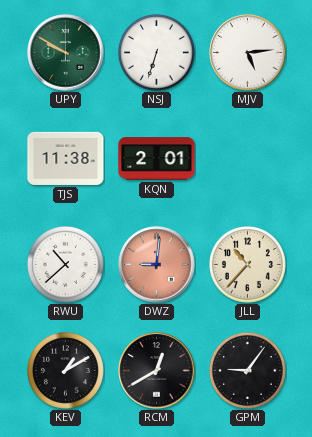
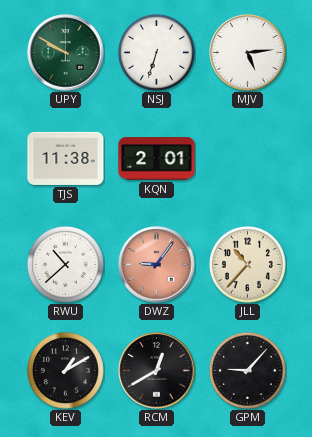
DWZ: 9:01 -> 9:06
GPM: 9:06 -> 9:07
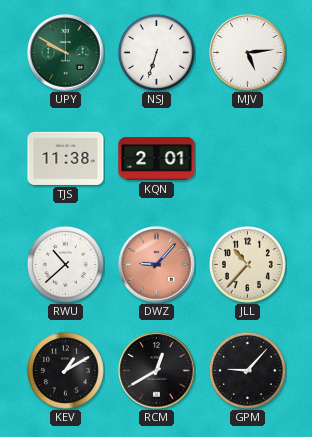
DWZ: 9:06 -> 9:07
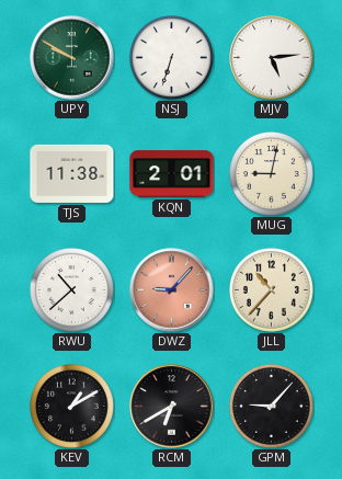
MUG: none -> 9:02
RCM: 12:40 -> 6:40
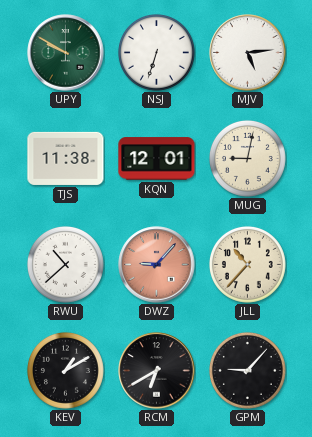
KQN: 2:01 -> 12:01
